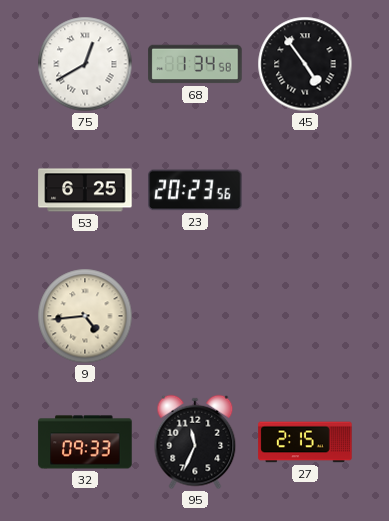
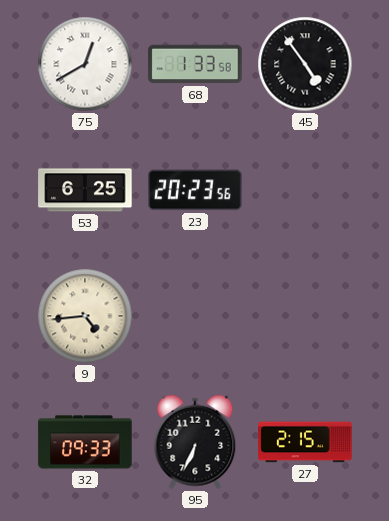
68: 1:34 -> 1:33
95: 11:34 -> 6:34
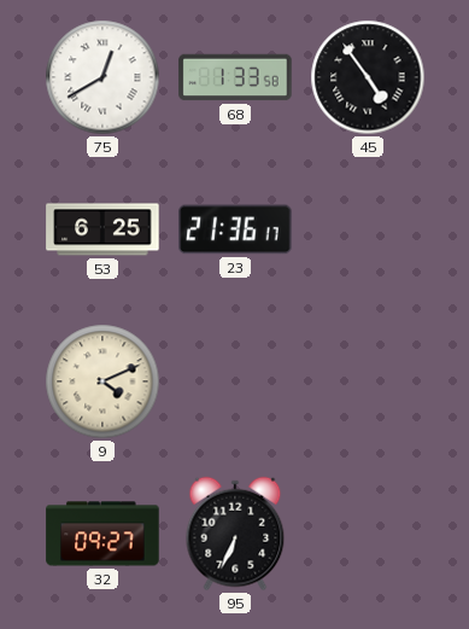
23: 20:23 -> 21:36
9: 4:44 -> 4:11
32: 09:33 -> 09:27
27: 2:15 -> none
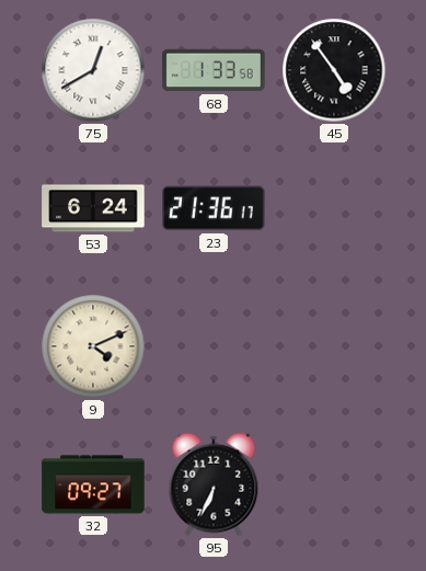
53: 6:25 -> 6:24
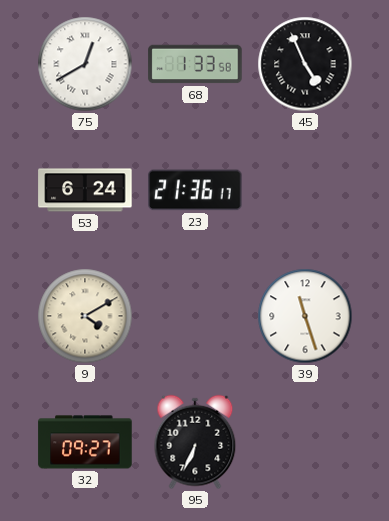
45: 4:54 -> 4:56
9: 4:11 -> 4:10
39: none -> 11:27
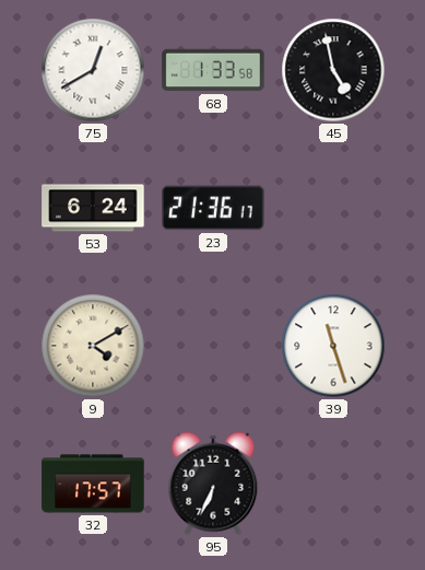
45: 4:56 -> 4:58
32: 09:27 -> 17:57
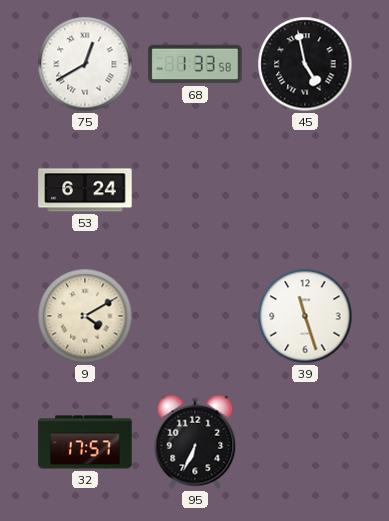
23: 21:36 -> none
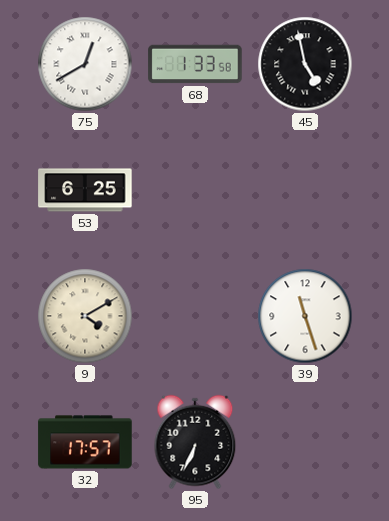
53: 6:24 -> 6:25
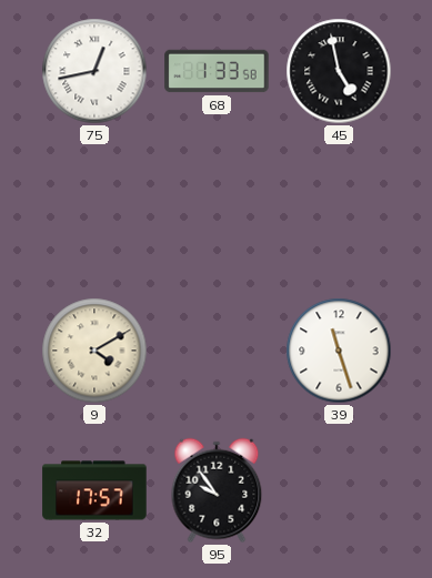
75: 12:40 -> 12:43
53: 6:25 -> none
95: 6:34 -> 9:54
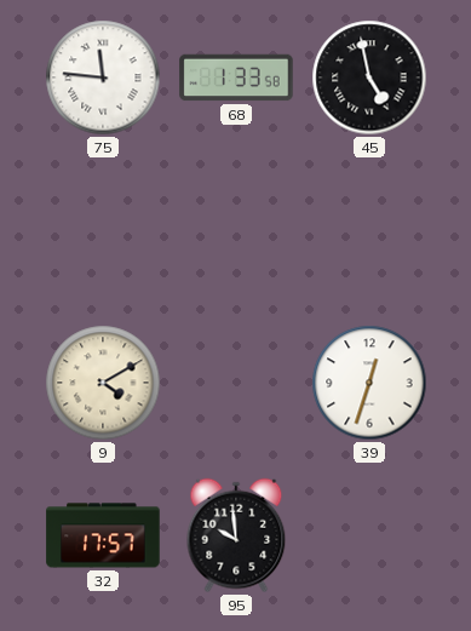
75: 12:43 -> 11:46
39: 11:27 -> 12:33
95: 9:54 -> 9:59
